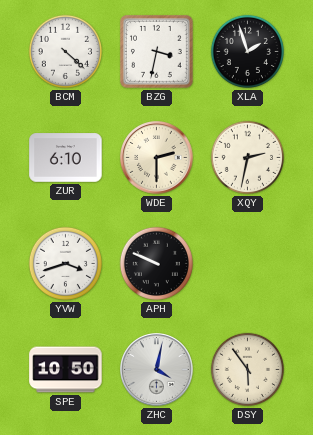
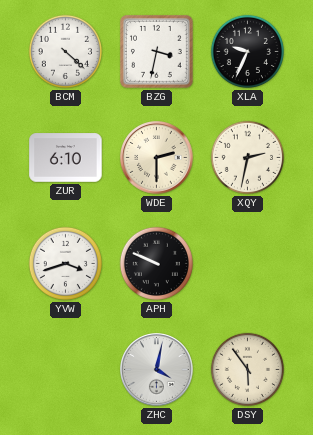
XLA: 1:57 -> 9:34
SPE: 10:50 -> none
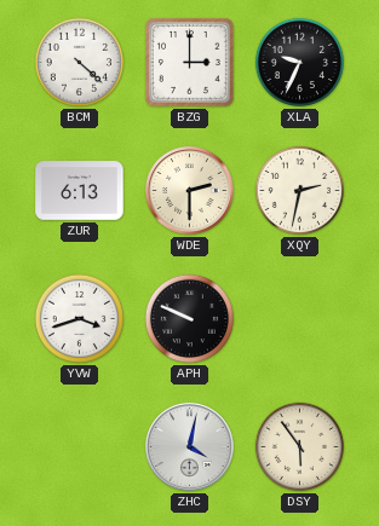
BZG: 3:32 -> 3:00
ZUR: 6:10 -> 6:13
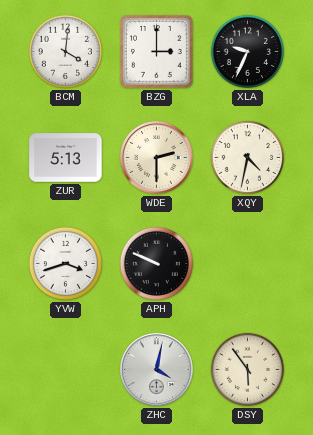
BCM: 4:22 -> 4:01
ZUR: 6:13 -> 5:13
XQY: 2:32 -> 4:32
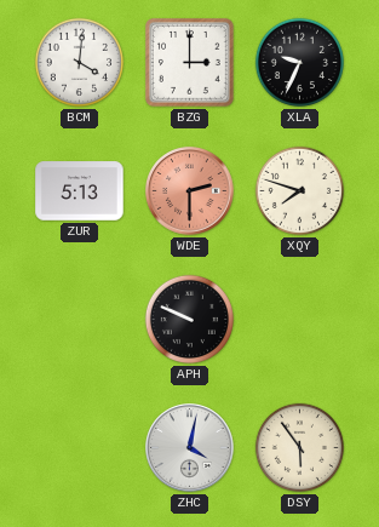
WDE dial: cream -> salmon
XQY: 4:32 -> 7:48
YVW: 3:42 -> none
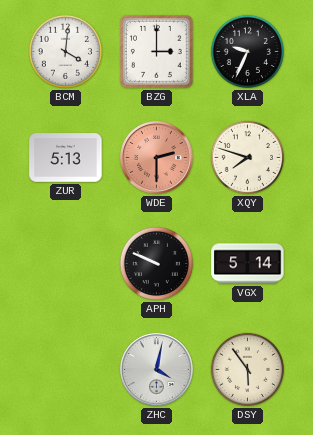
VGX: none -> 5:14
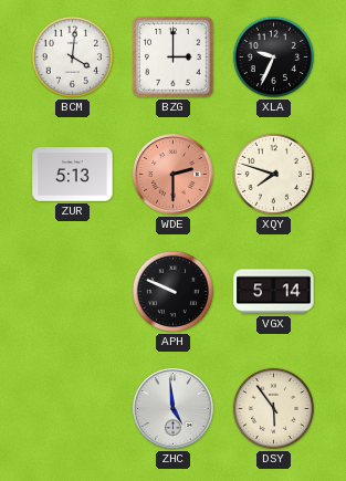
ZHC: 4:02 -> 4:59
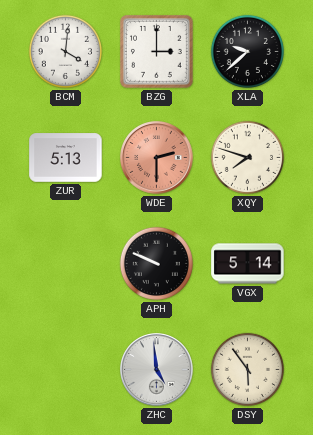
XLA: 9:34 -> 9:38
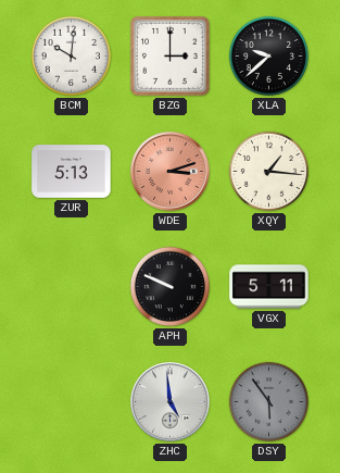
BCM: 4:01 -> 10:01
WDE: 2:30 -> 3:12
XQY: 7:48 -> 1:16
VGX: 5:14 -> 5:11
DSY dial: cream -> grey
